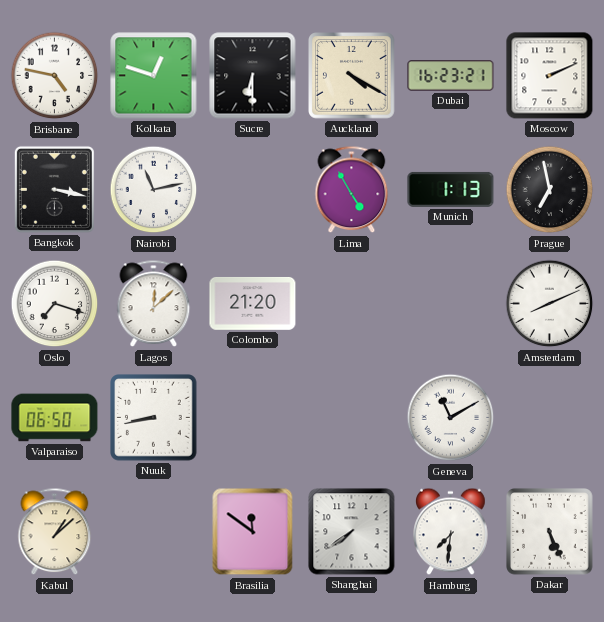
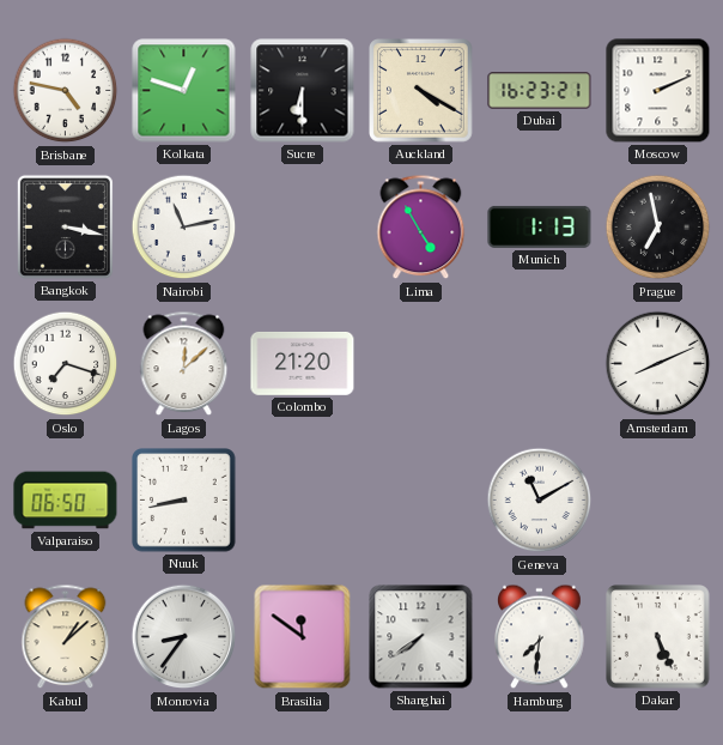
Monrovia: none -> 8:36
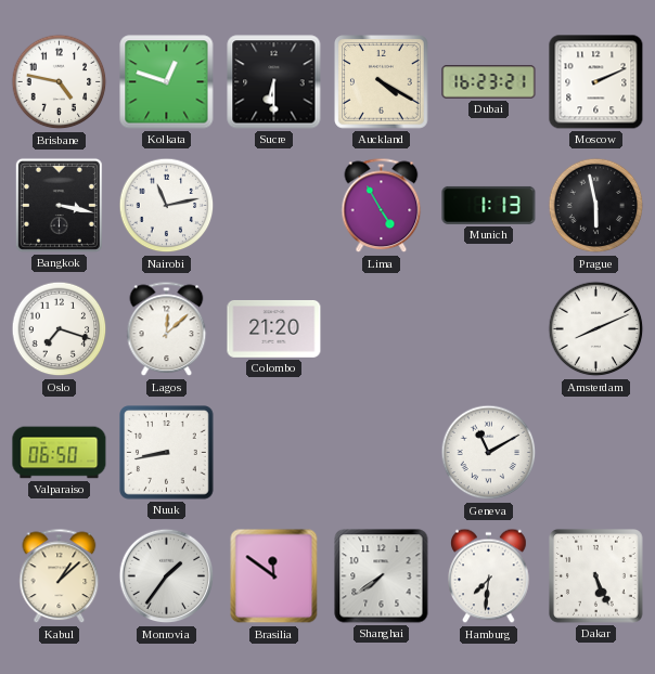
Prague: 6:58 -> 5:58
Monrovia: 8:36 -> 1:36
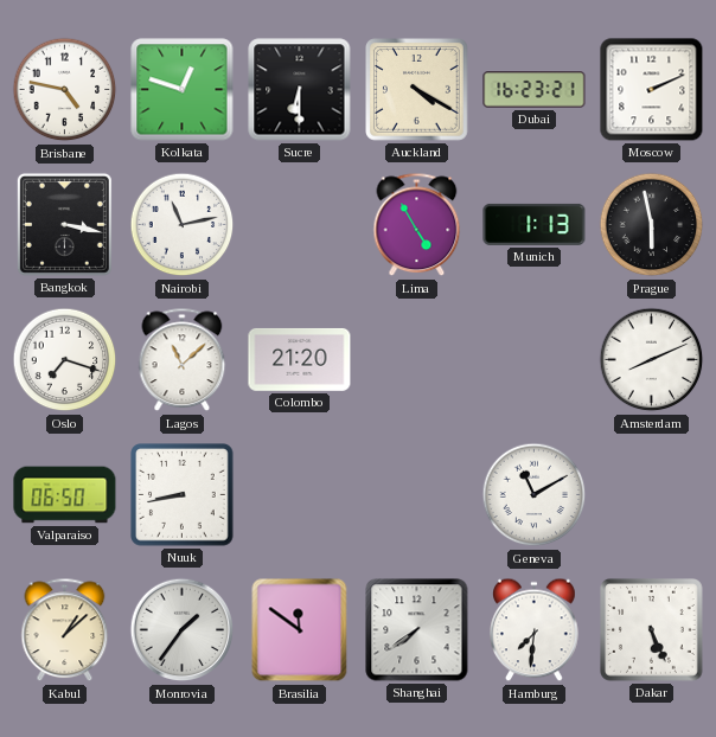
Lagos: 12:08 -> 11:08
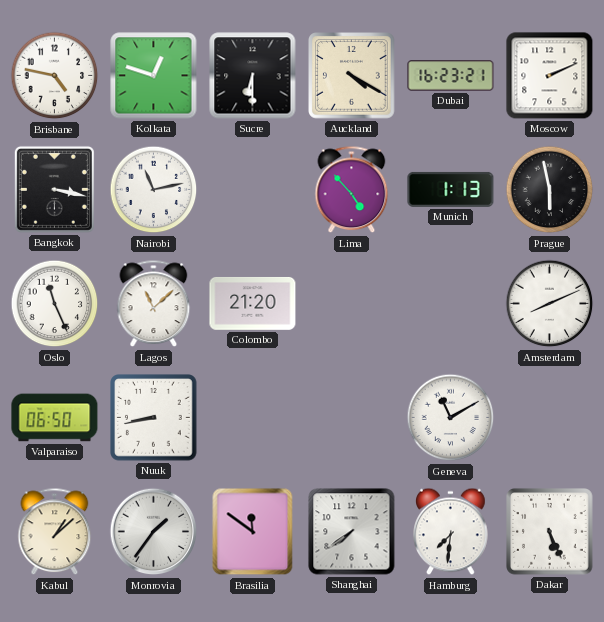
Lima: 4:55 -> 4:53
Oslo: 7:18 -> 11:26
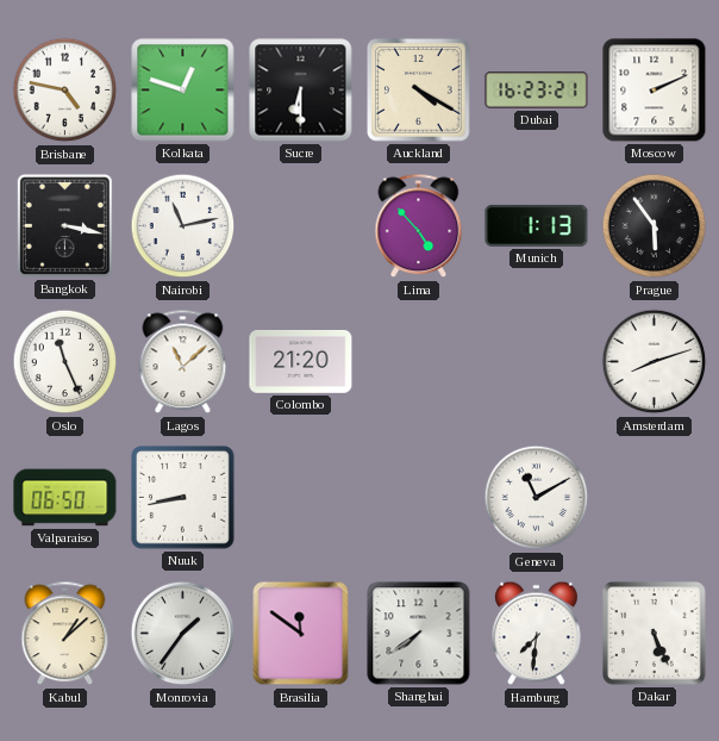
Prague: 5:58 -> 5:54
Amsterdam: 8:11 -> 8:12
